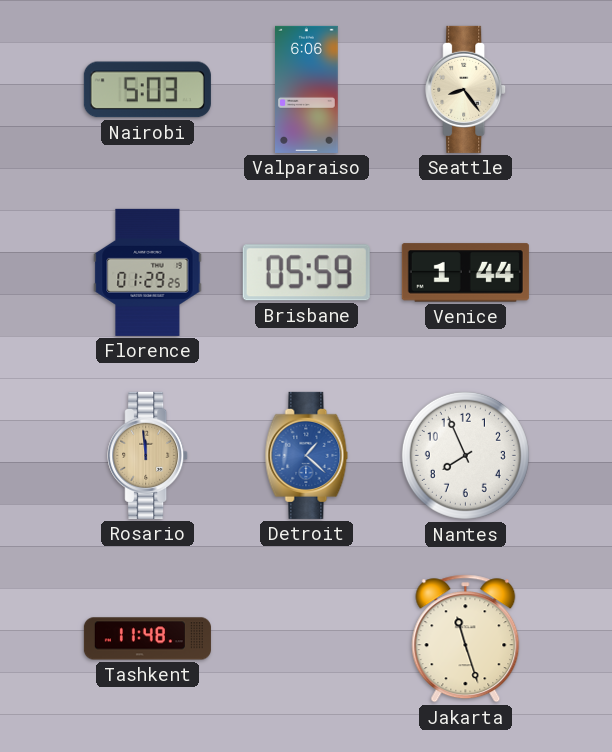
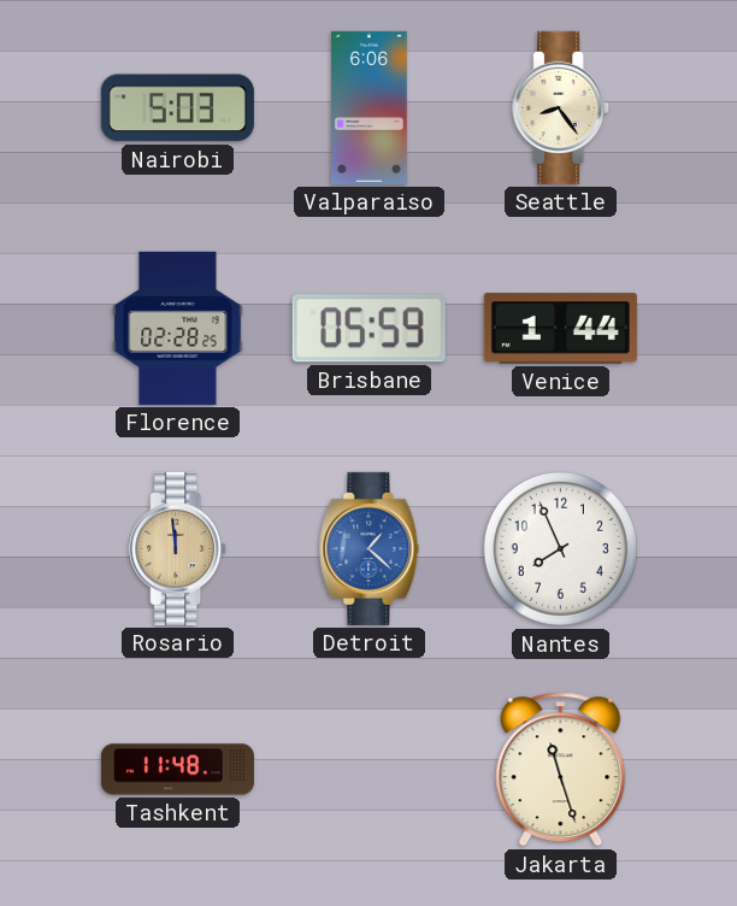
Florence: 01:29 -> 02:28
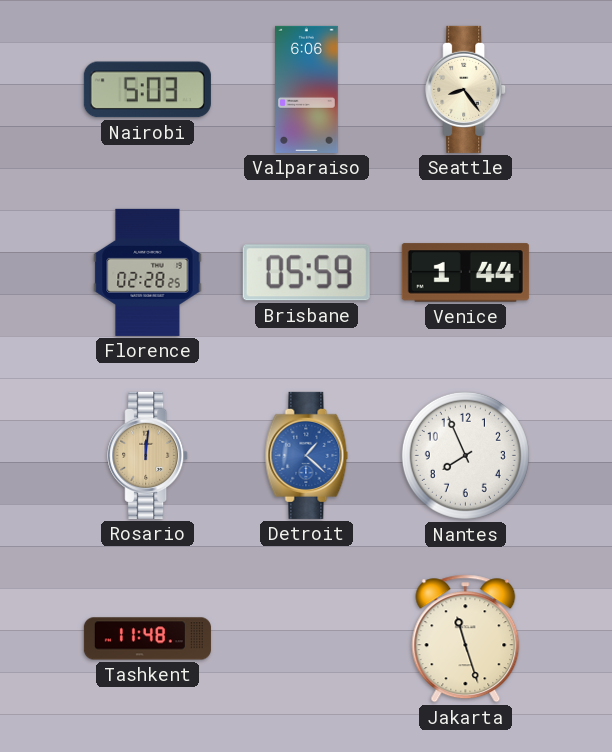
Rosario: 11:59 -> 12:01
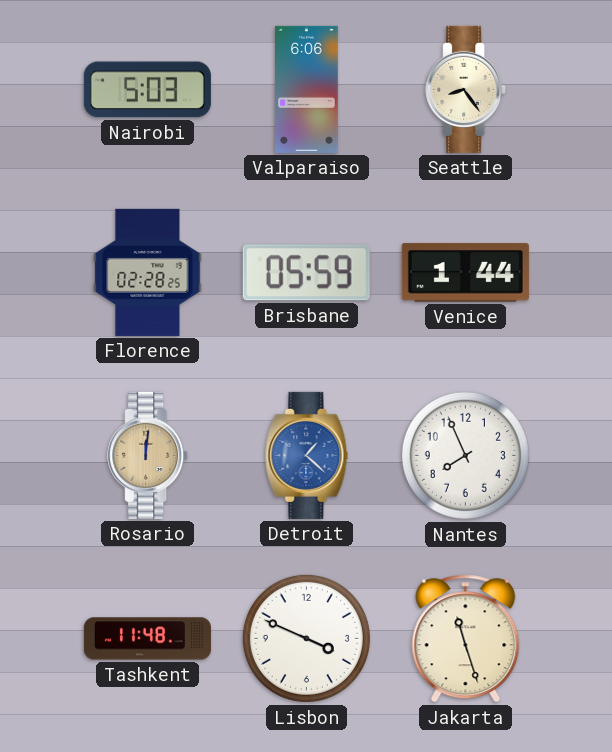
Lisbon: none -> 3:49
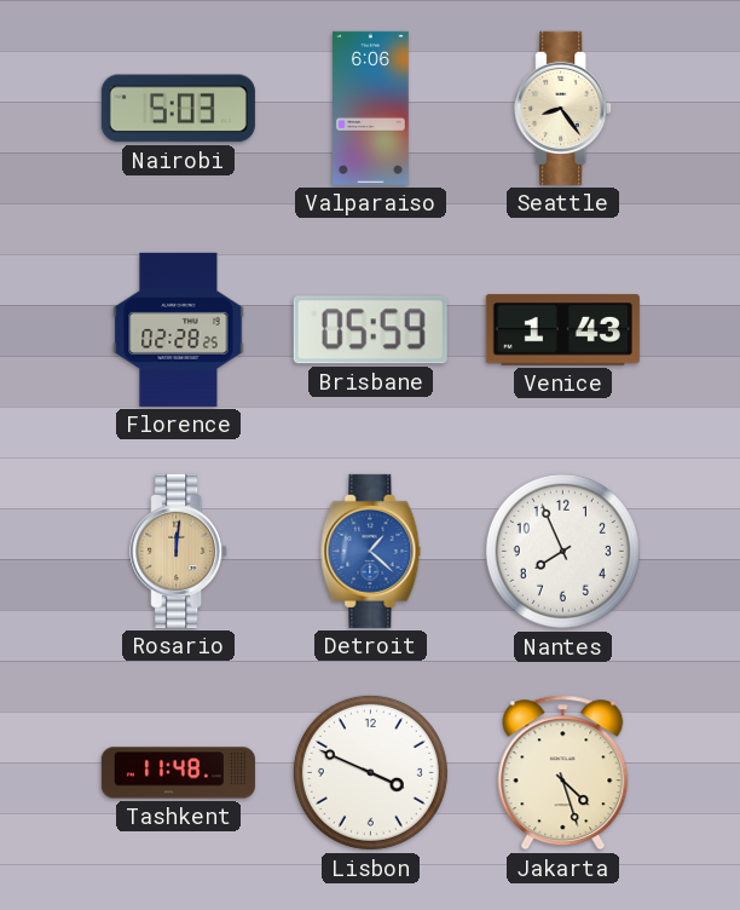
Venice: 1:44 -> 1:43
Jakarta: 11:27 -> 4:27
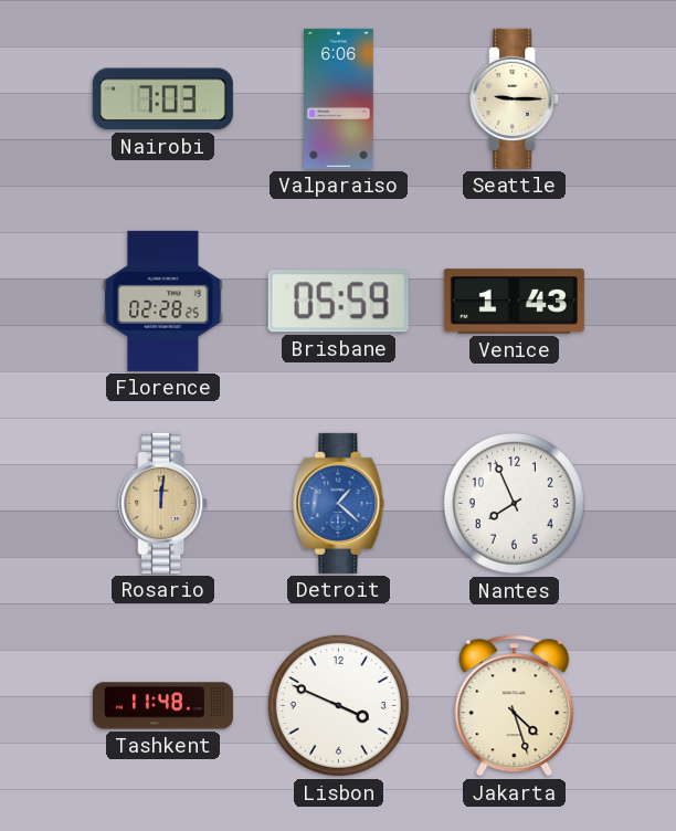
Nairobi: 5:03 -> 7:03
Seattle: 8:24 -> 9:15
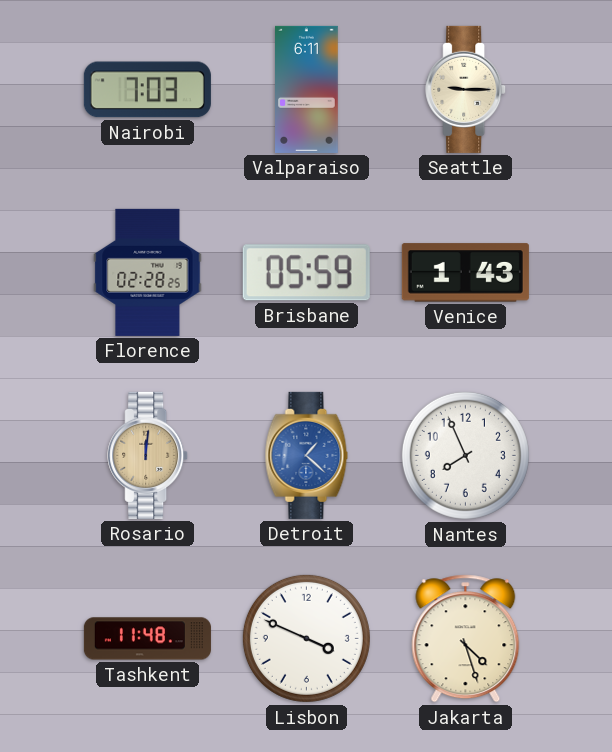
Valparaiso: 6:06 -> 6:11
